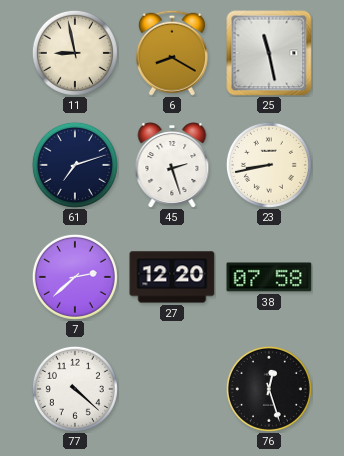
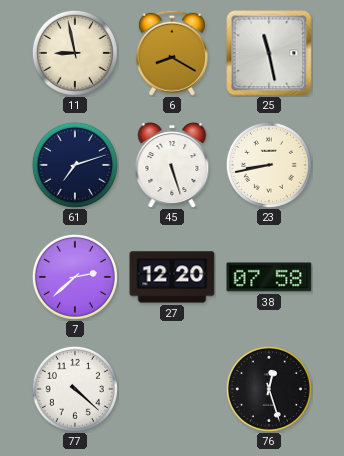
45: 2:27 -> 5:27
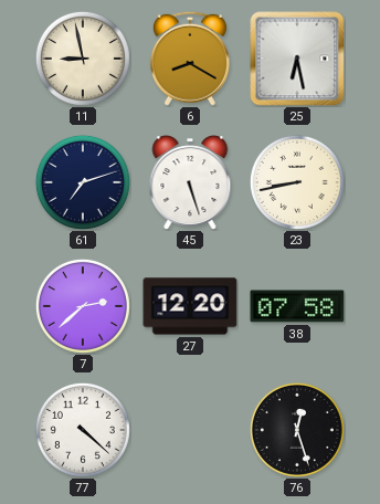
25: 11:28 -> 6:28
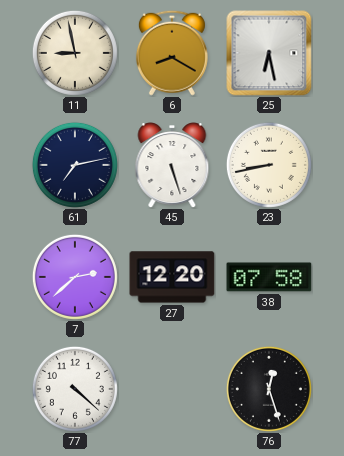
61: 7:12 -> 7:13
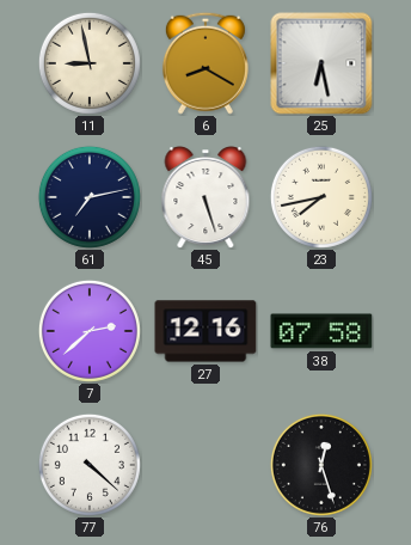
23: 8:43 -> 7:43
27: 12:20 -> 12:16
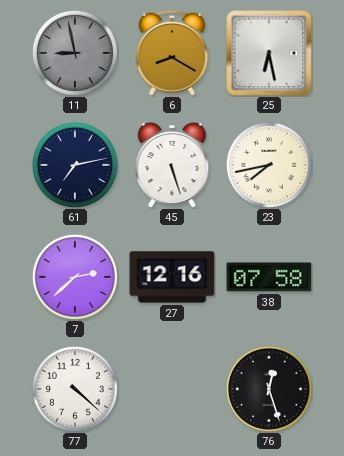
11 dial: cream -> grey
